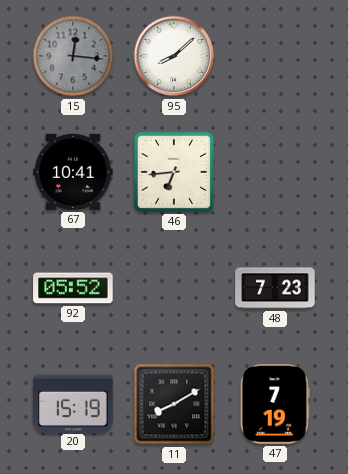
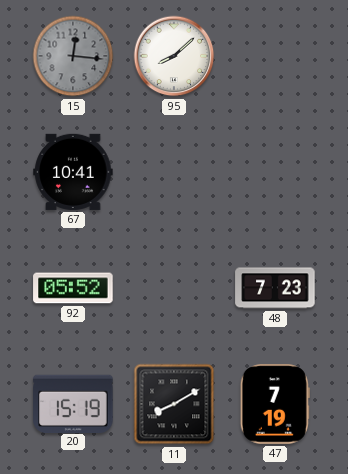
46: 6:44 -> none
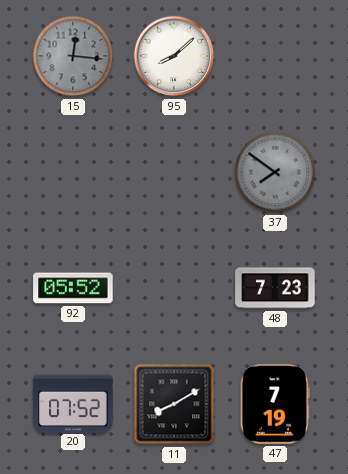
67: 10:41 -> none
37: none -> 7:51
20: 15:19 -> 07:52
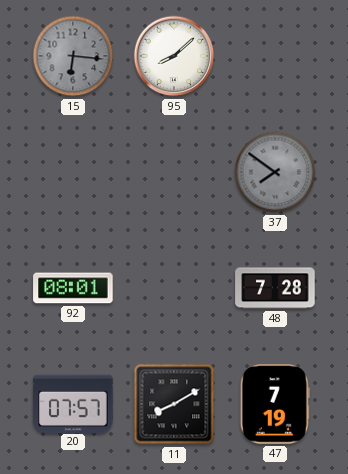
15: 12:16 -> 6:16
92: 05:52 -> 08:01
48: 7:23 -> 7:28
20: 07:52 -> 07:57
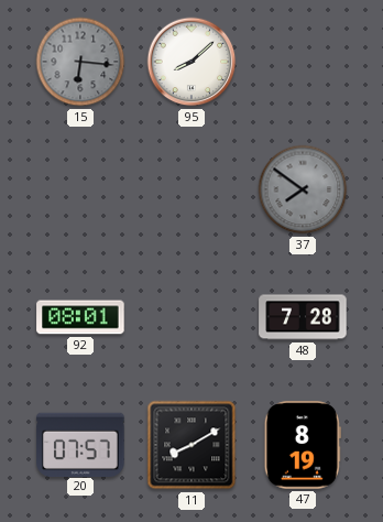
47: 7:19 -> 8:19
